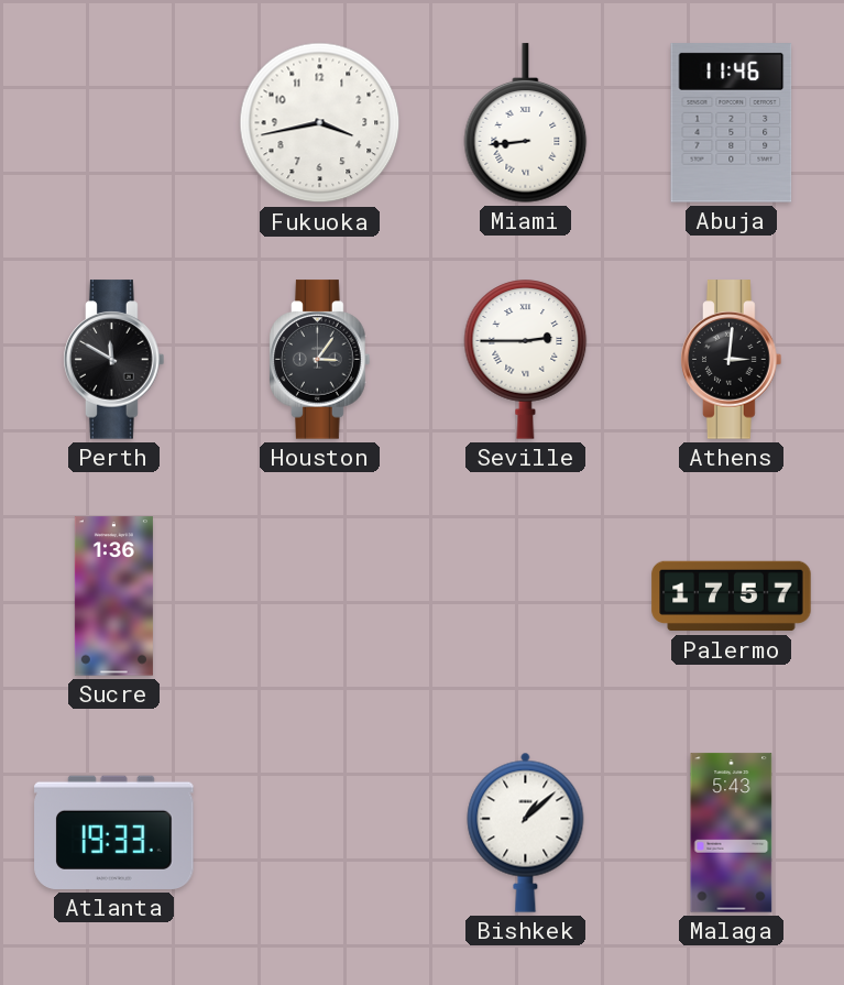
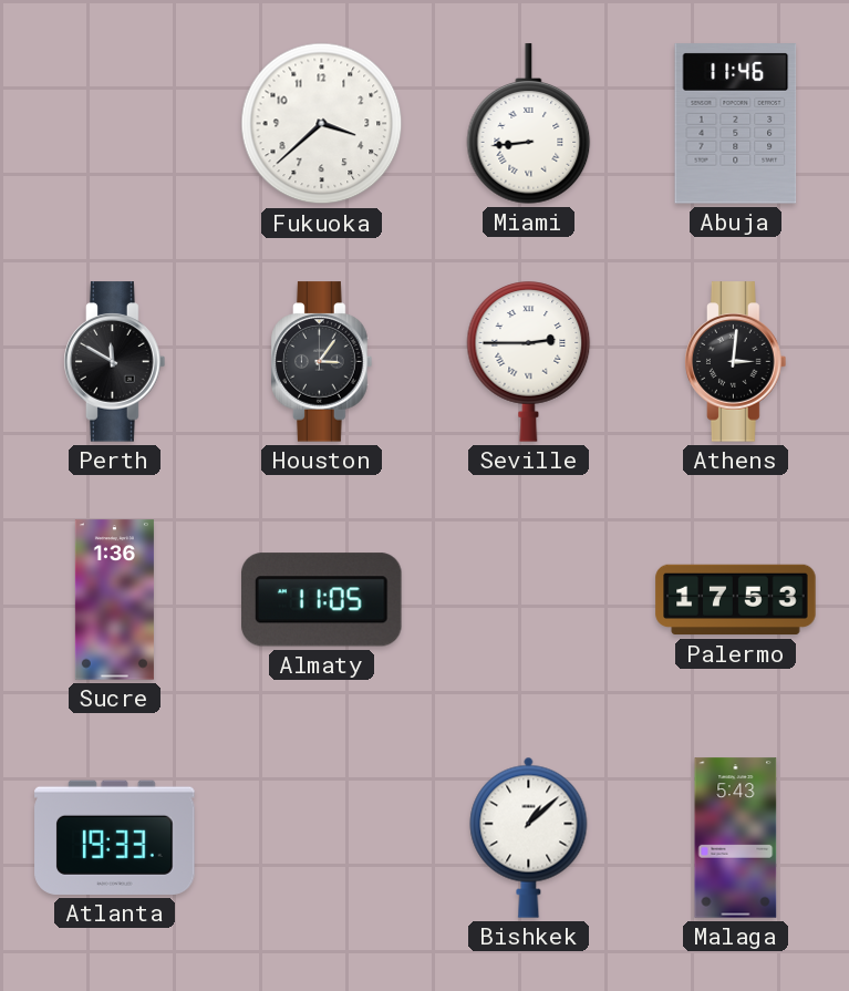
Fukuoka: 3:43 -> 3:38
Almaty: none -> 11:05
Palermo: 17:57 -> 17:53
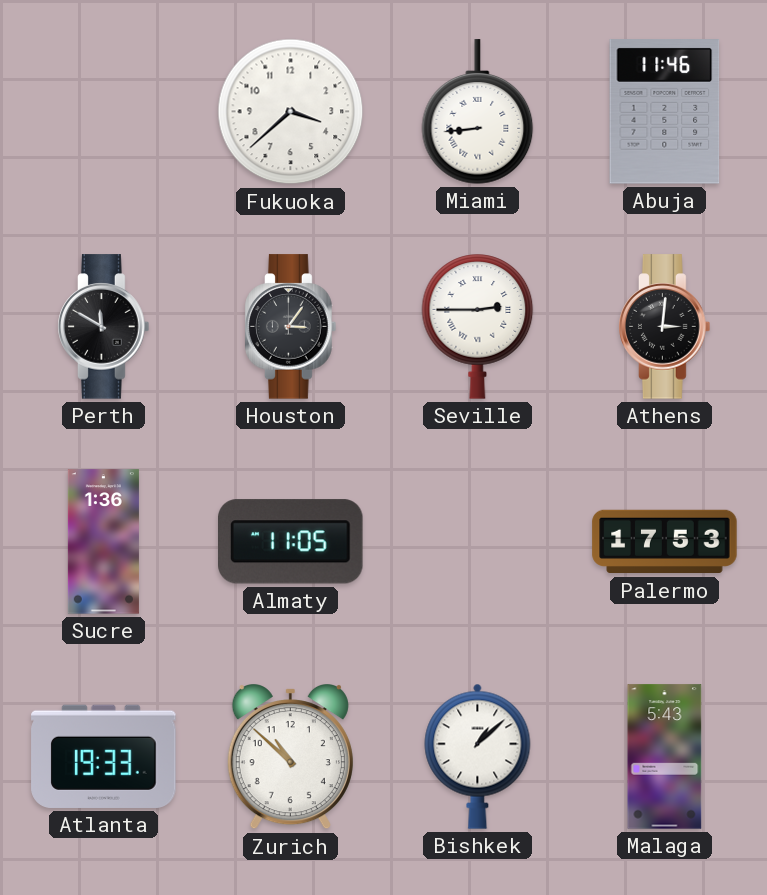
Zurich: none -> 10:52
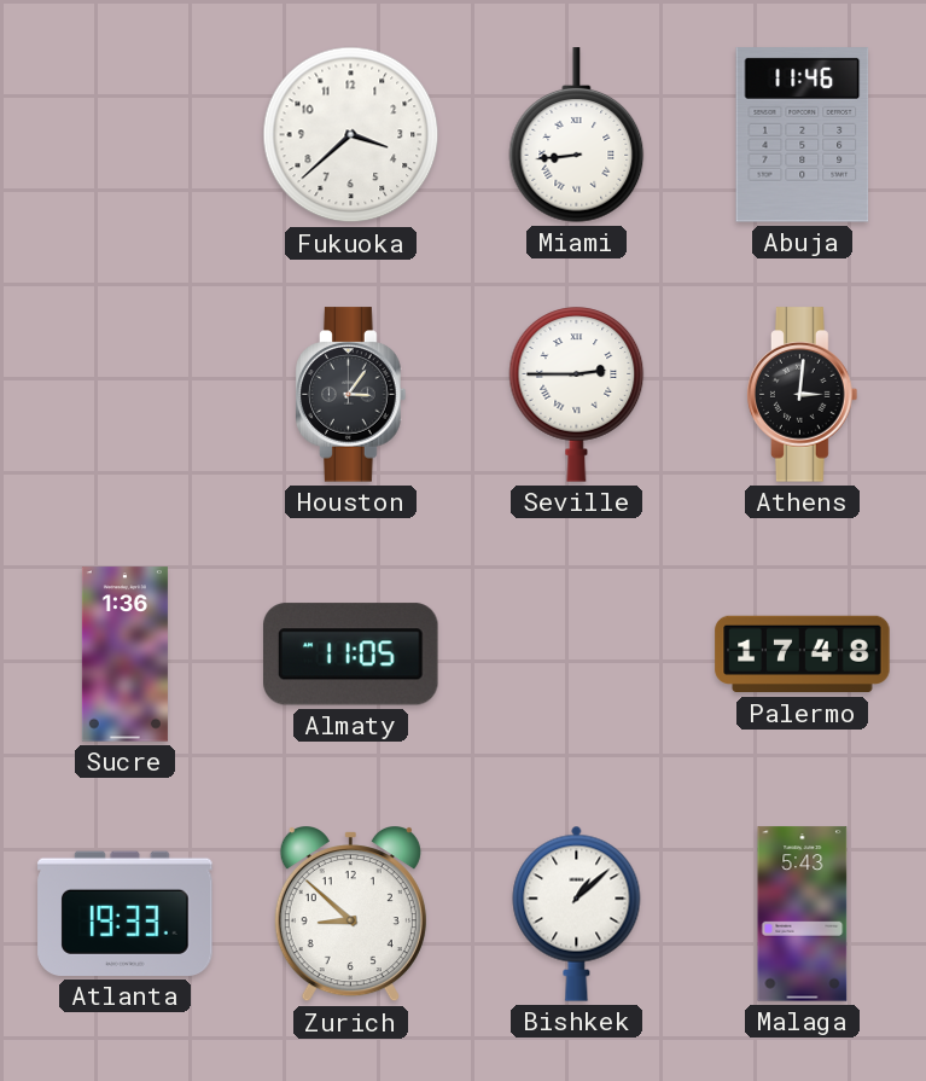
Perth: 11:50 -> none
Palermo: 17:53 -> 17:48
Zurich: 10:52 -> 8:52
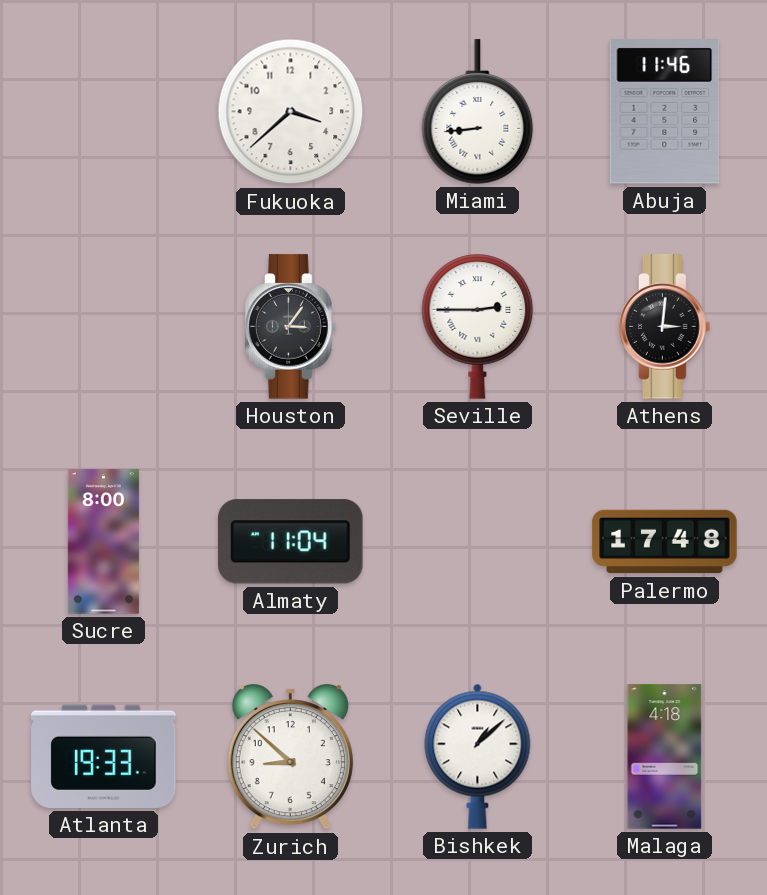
Sucre: 1:36 -> 8:00
Almaty: 11:05 -> 11:04
Malaga: 5:43 -> 4:18
